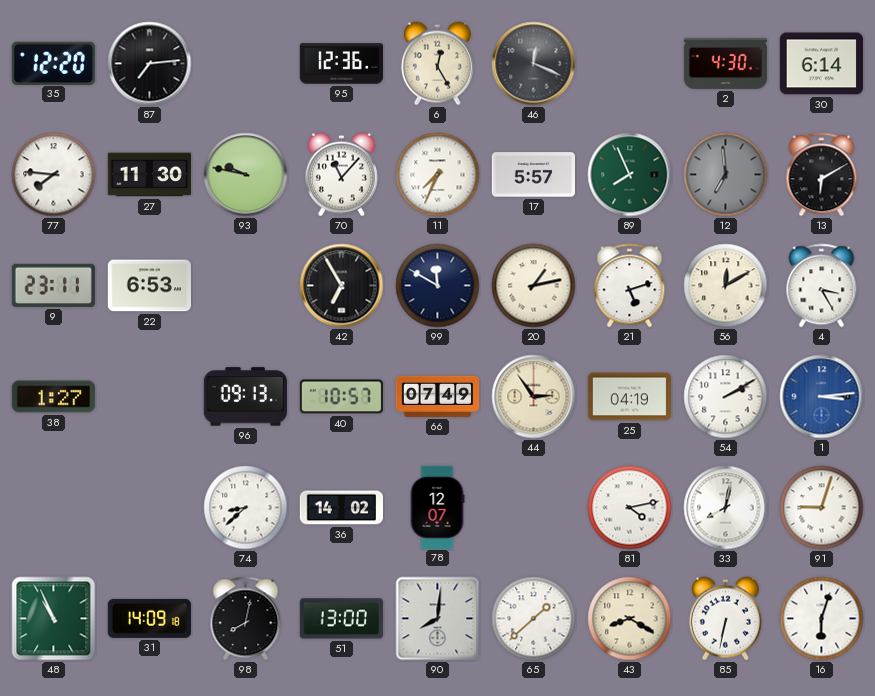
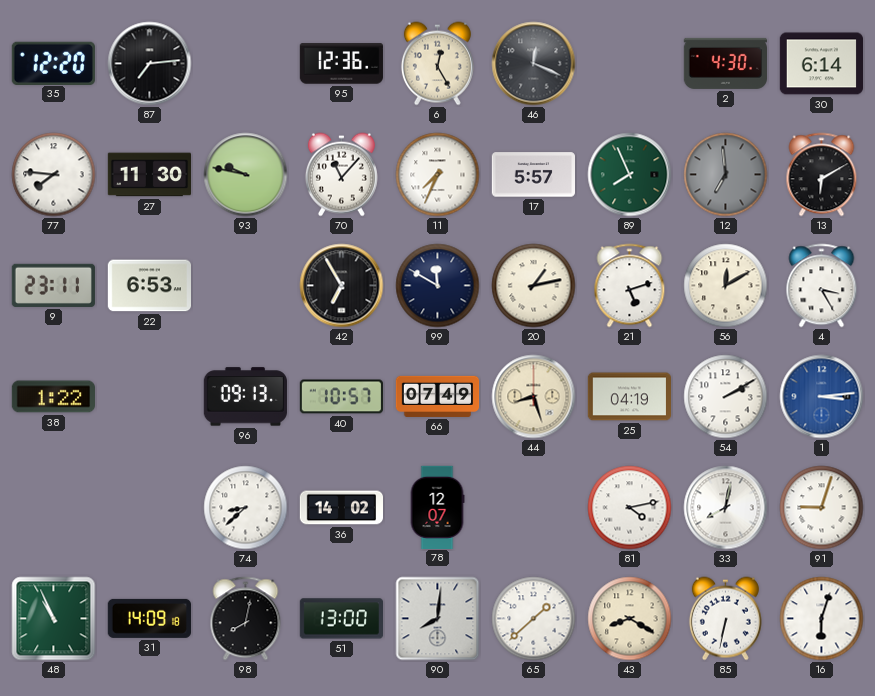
38: 1:27 -> 1:22
44: 2:54 -> 8:27
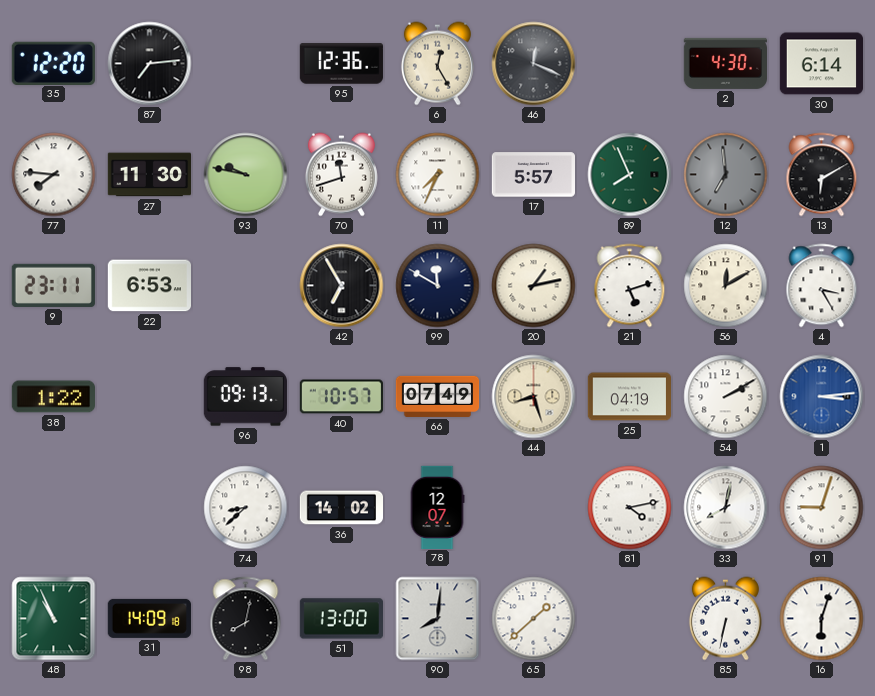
70: 11:07 -> 11:42
43: 8:20 -> none
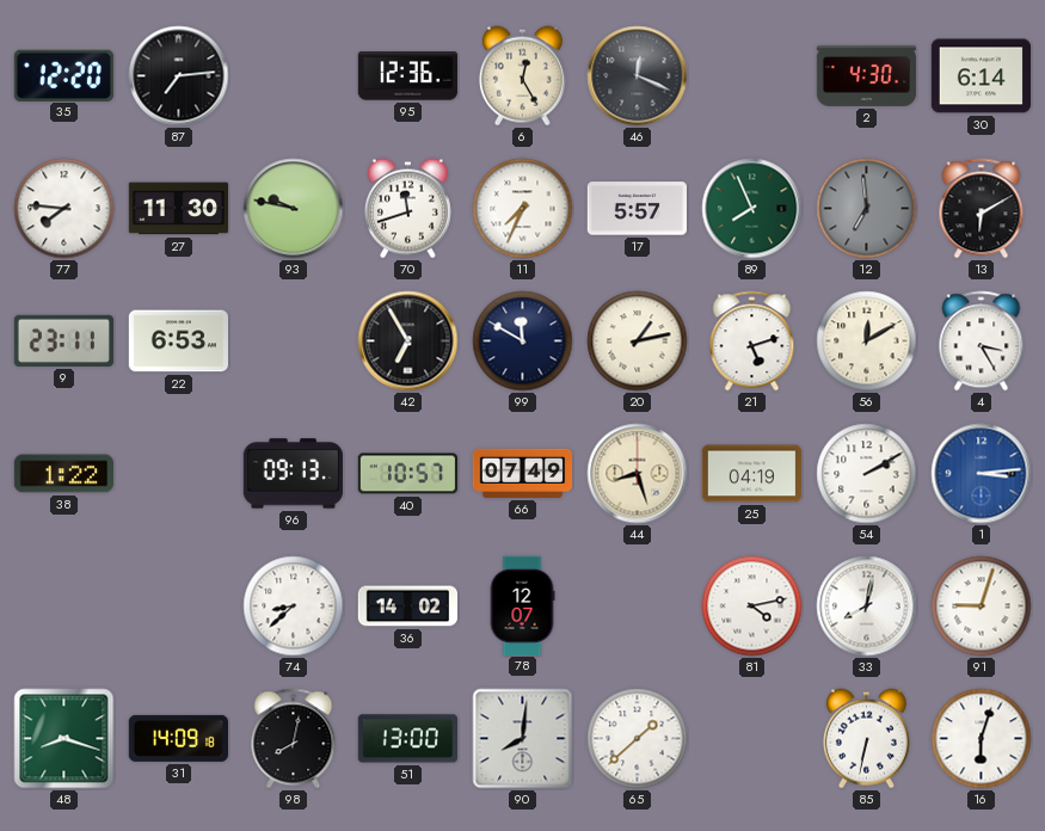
48: 10:56 -> 8:18
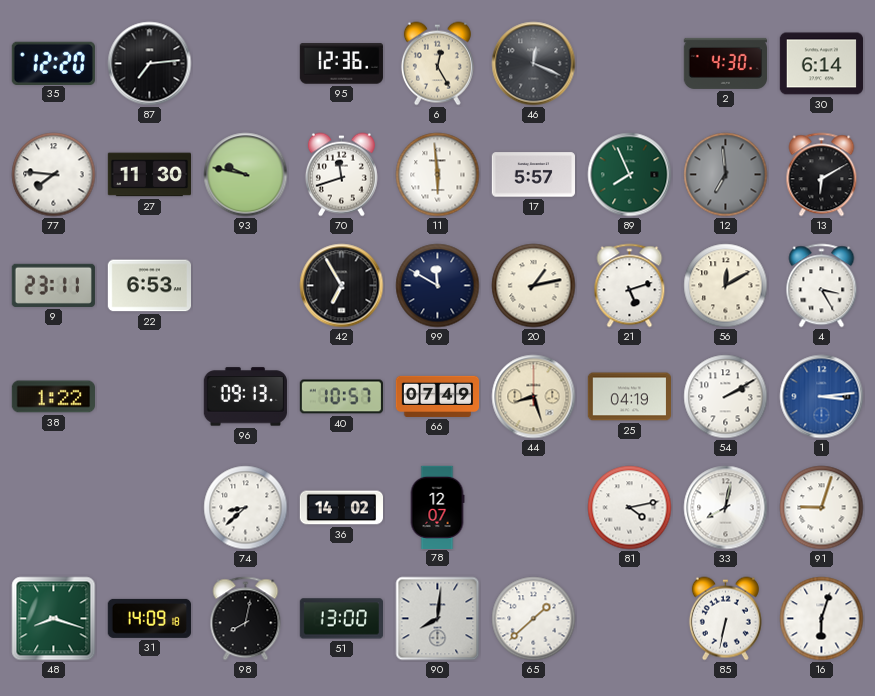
11: 7:34 -> 5:59
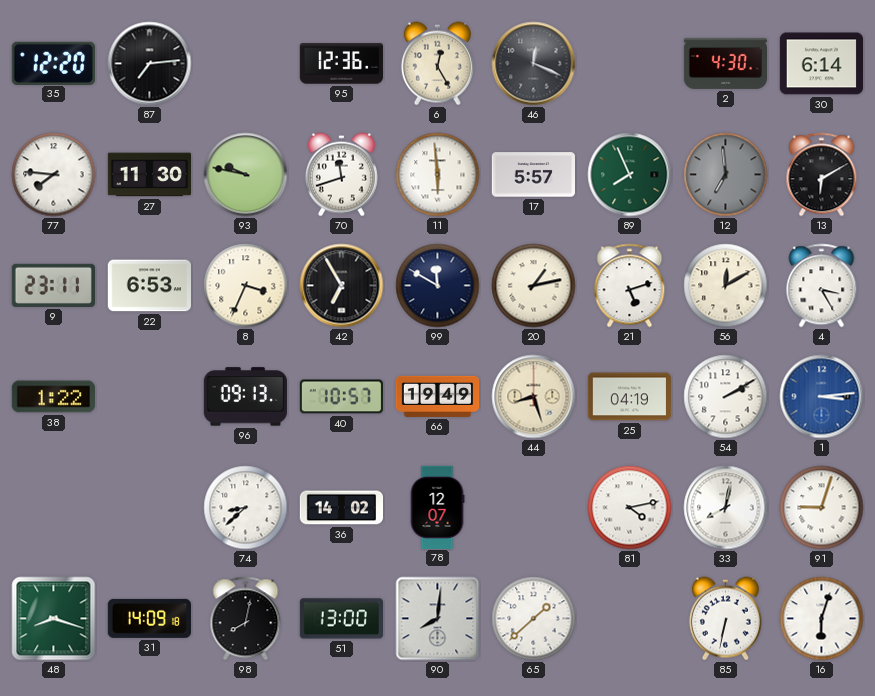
8: none -> 3:34
66: 07:49 -> 19:49
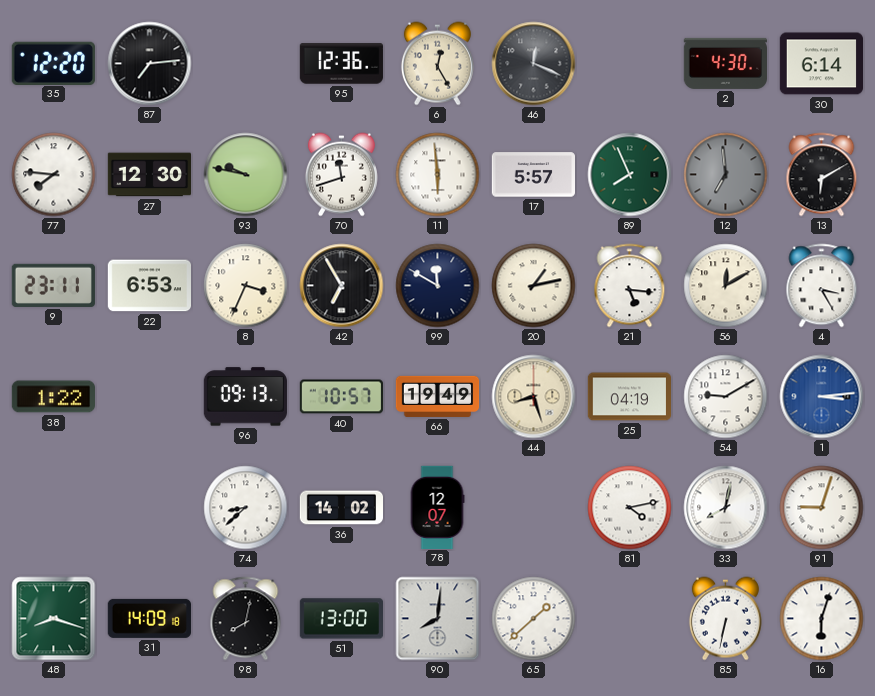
27: 11:30 -> 12:30
21: 5:12 -> 5:16
54: 2:10 -> 9:10
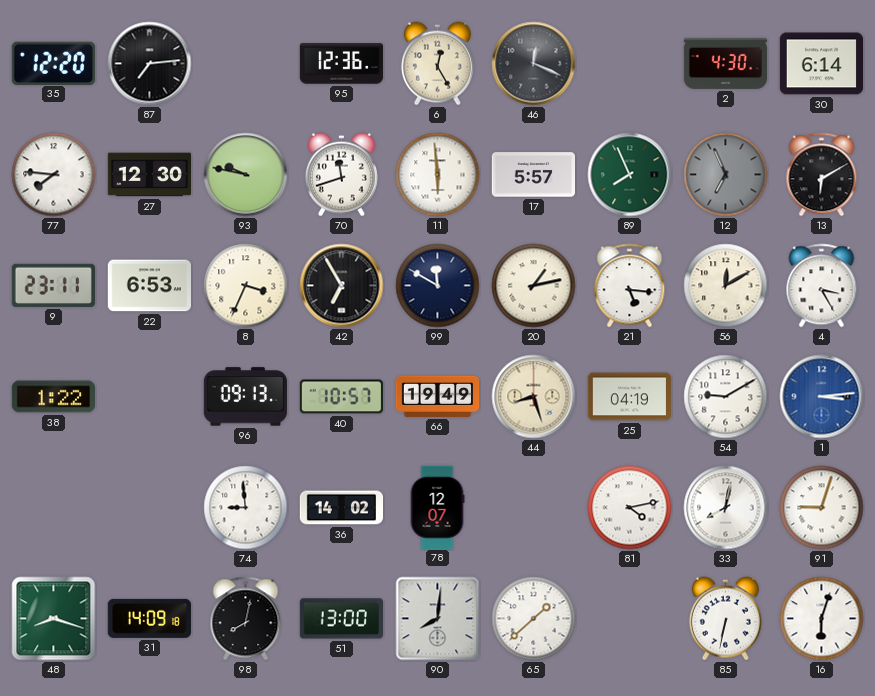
12: 6:59 -> 6:56
74: 8:38 -> 8:59
